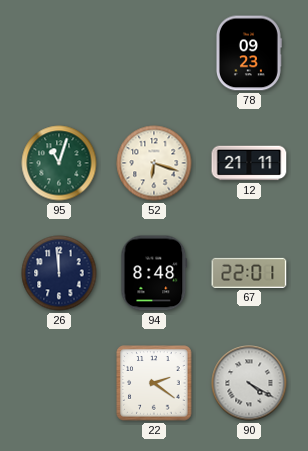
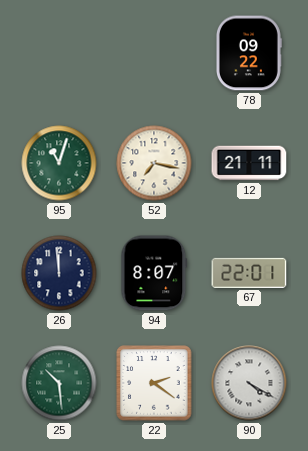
78: 09:23 -> 09:22
52: 6:18 -> 7:17
94: 8:48 -> 8:07
25: none -> 10:29
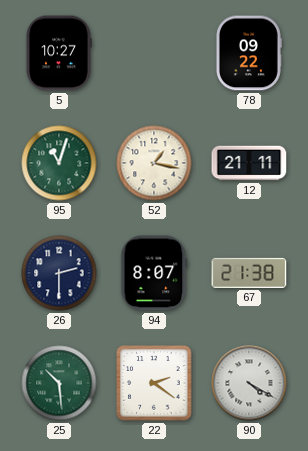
5: none -> 10:27
52: 7:17 -> 1:17
26: 11:59 -> 2:30
67: 22:01 -> 21:38
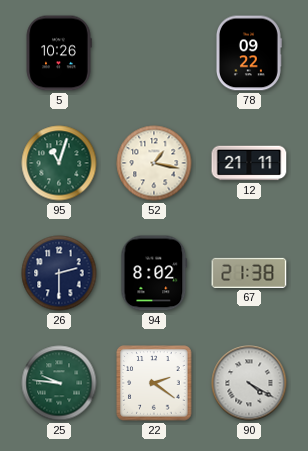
5: 10:27 -> 10:26
94: 8:07 -> 8:02
25: 10:29 -> 9:46
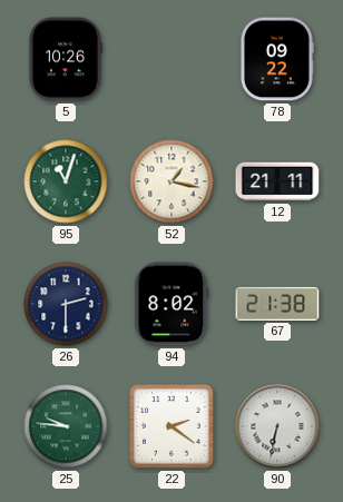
90: 4:20 -> 6:32
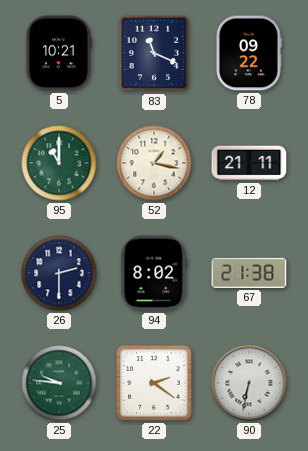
5: 10:26 -> 10:21
83: none -> 11:19
95: 11:03 -> 11:00
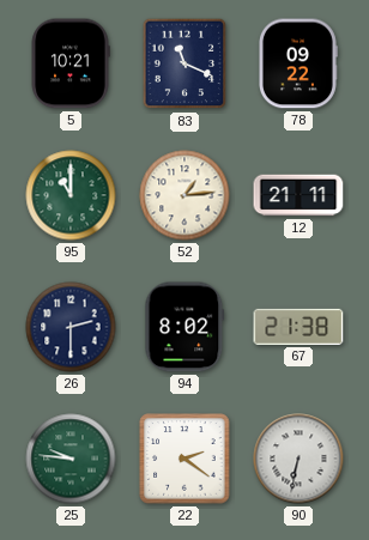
52: 1:17 -> 1:14
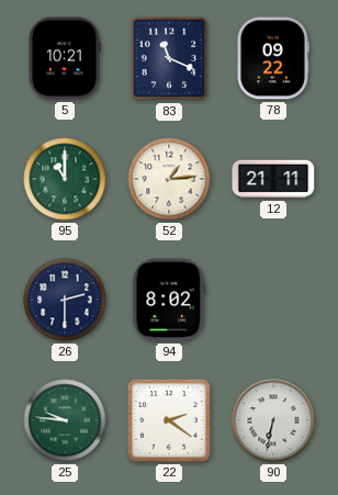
67: 21:38 -> none
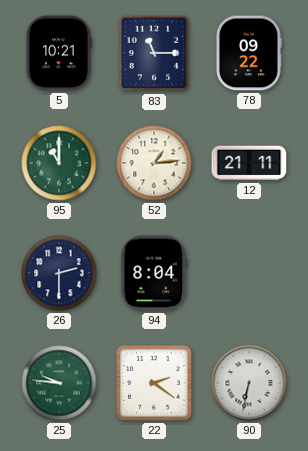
83: 11:19 -> 11:15
94: 8:02 -> 8:04
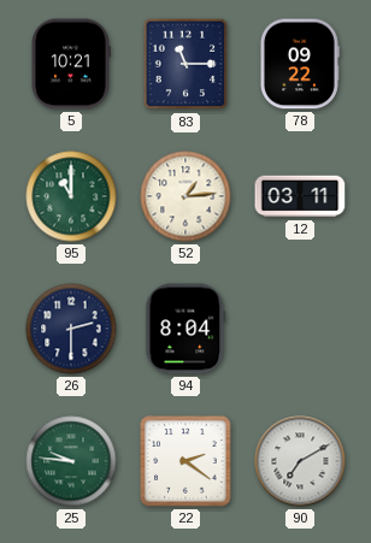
12: 21:11 -> 03:11
90: 6:32 -> 7:10
